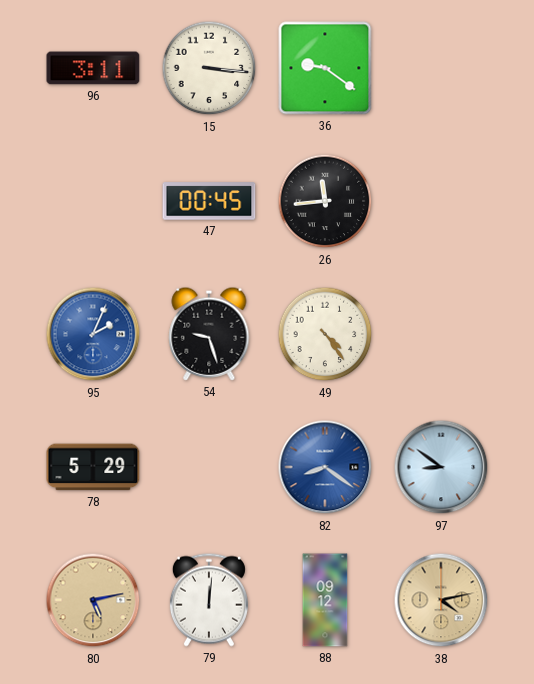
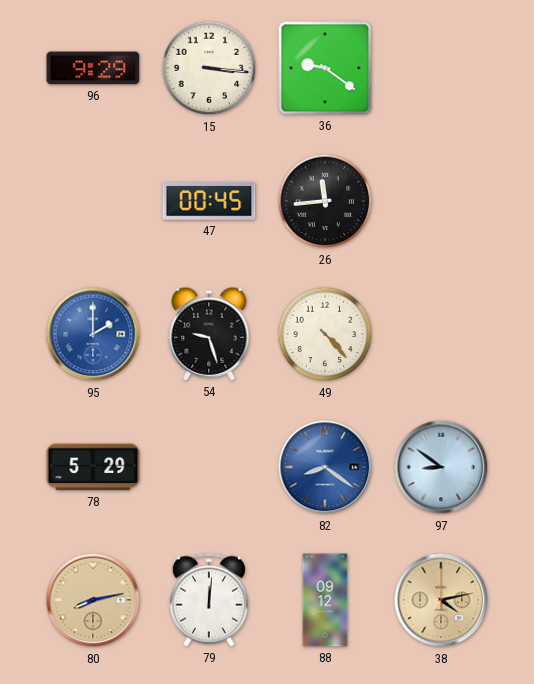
96: 3:11 -> 9:29
95: 2:04 -> 2:00
49: 4:24 -> 4:23
80: 5:13 -> 8:13
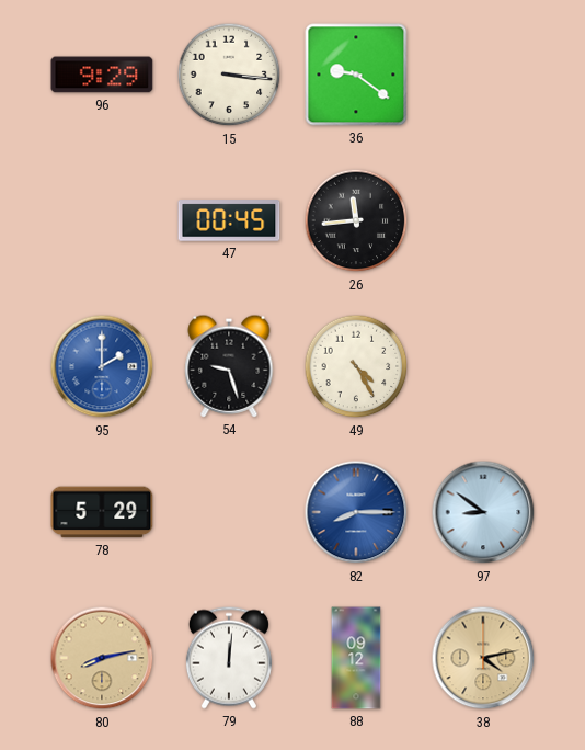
49: 4:23 -> 4:25
82: 8:21 -> 8:15
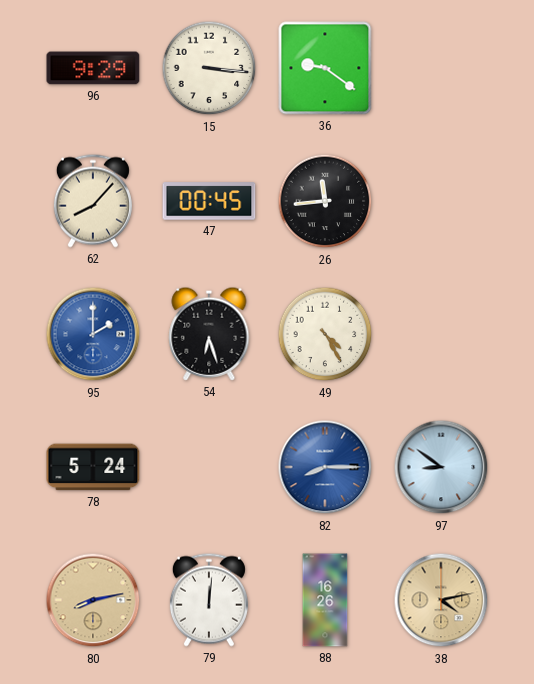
62: none -> 8:07
54: 9:27 -> 6:27
78: 5:29 -> 5:24
88: 09:12 -> 16:26
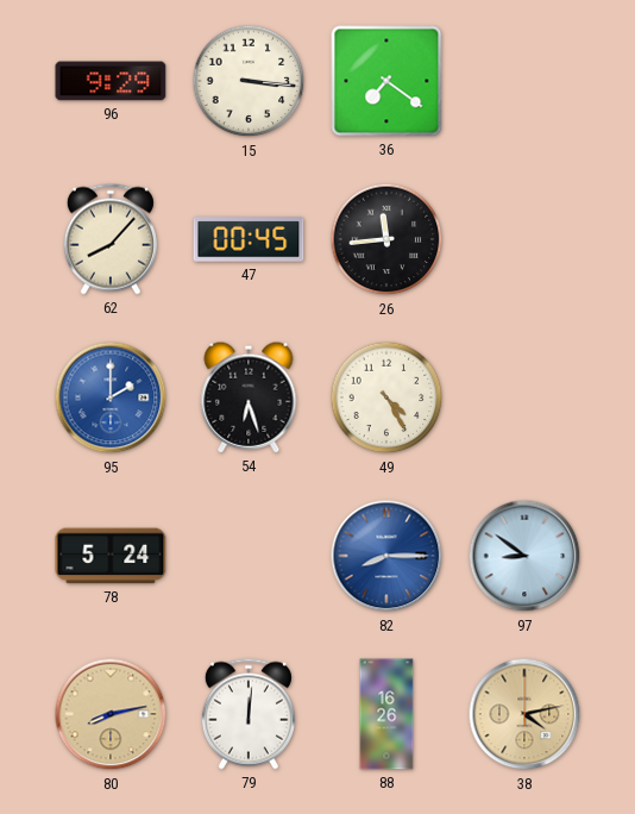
36: 9:21 -> 7:21
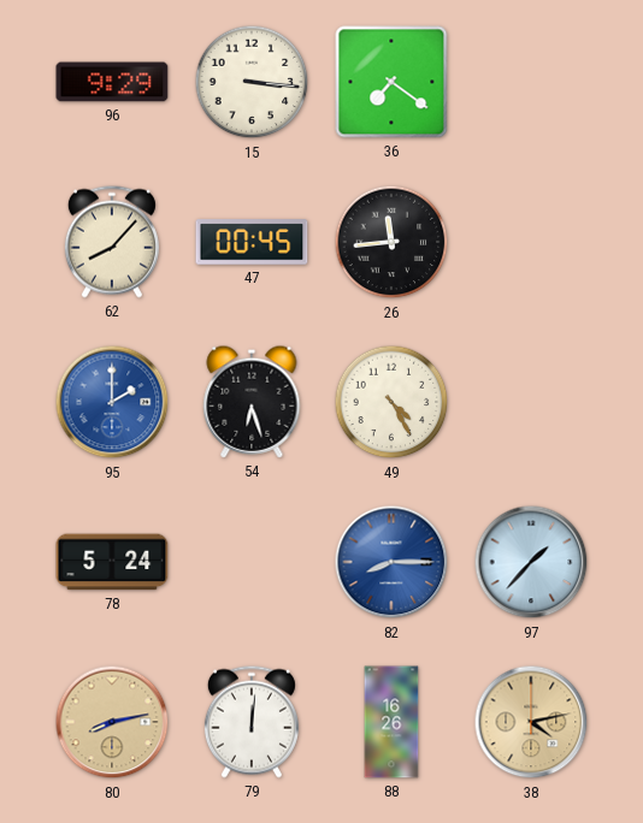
97: 8:51 -> 1:37
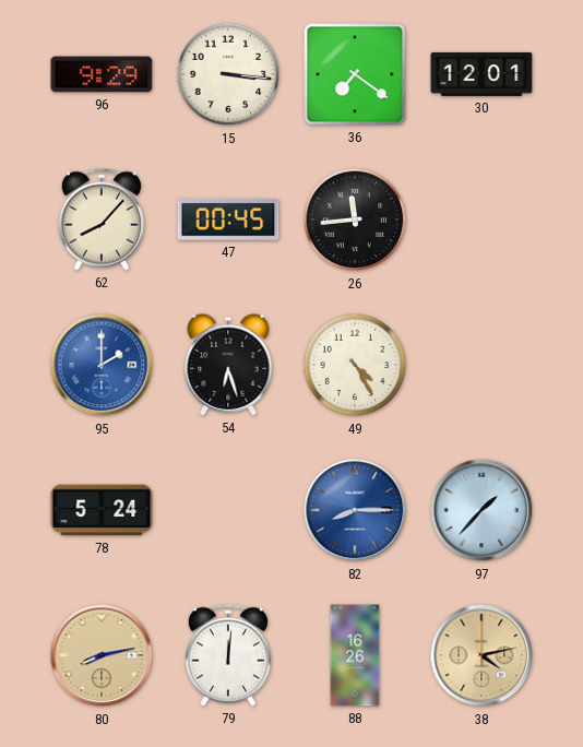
30: none -> 12:01
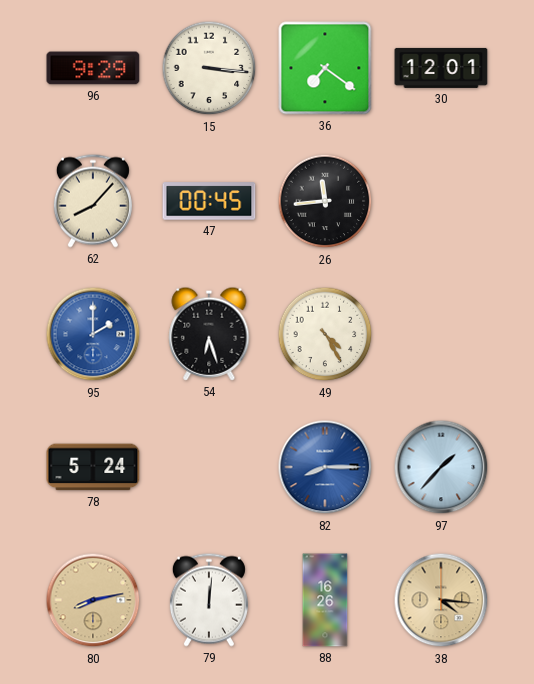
38: 4:13 -> 4:16
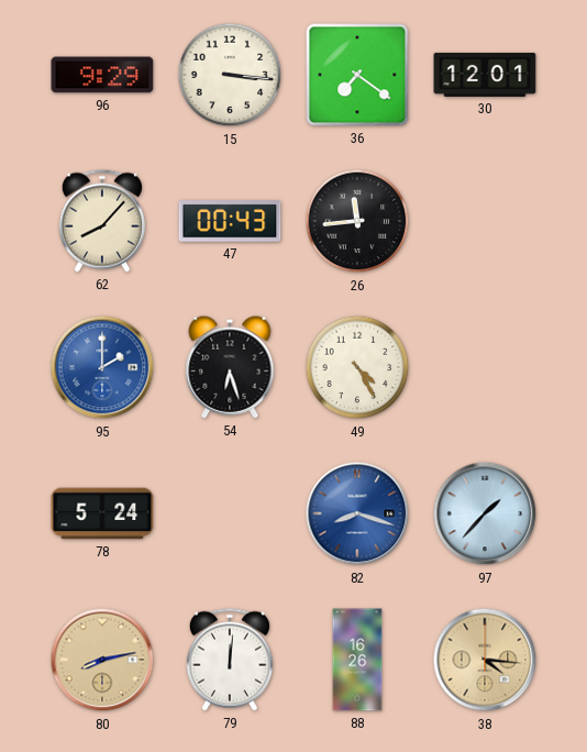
47: 00:45 -> 00:43
82: 8:15 -> 8:18
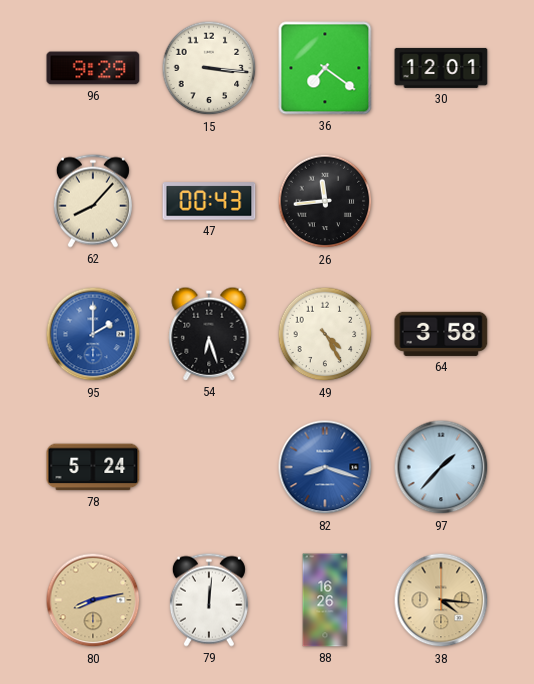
64: none -> 3:58
